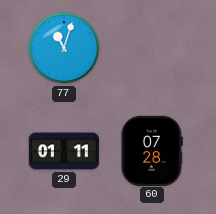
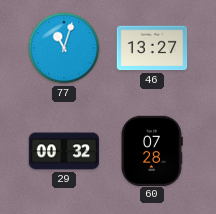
46: none -> 13:27
29: 01:11 -> 00:32
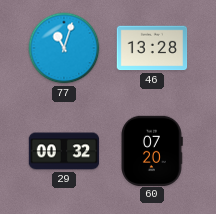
46: 13:27 -> 13:28
60: 07:28 -> 07:20
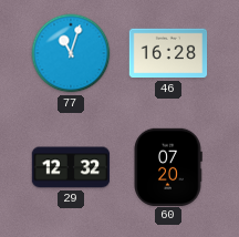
46: 13:28 -> 16:28
29: 00:32 -> 12:32
